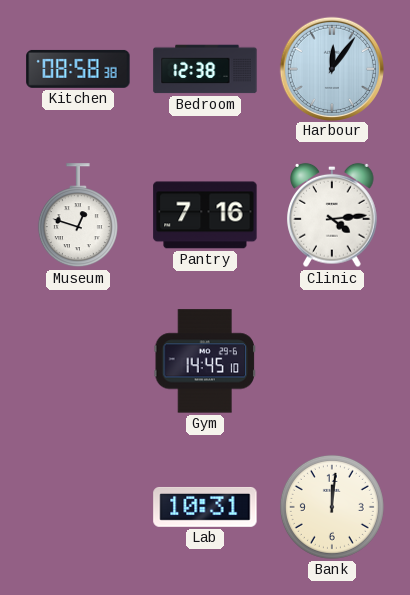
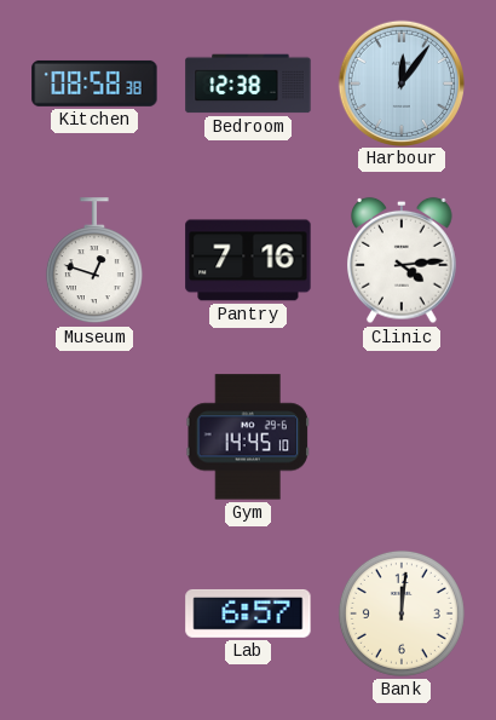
Lab: 10:31 -> 6:57
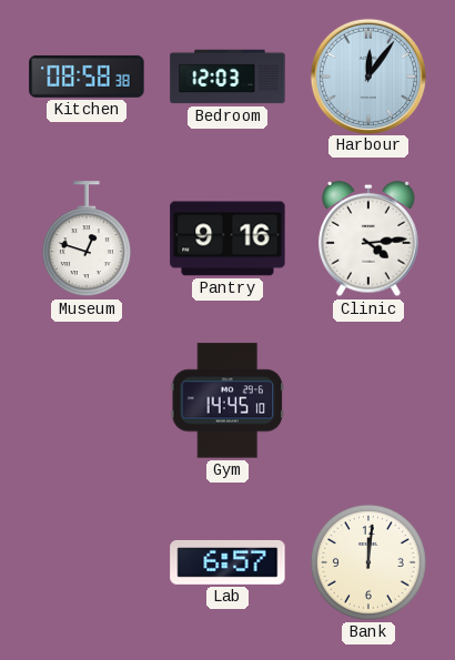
Bedroom: 12:38 -> 12:03
Pantry: 7:16 -> 9:16
